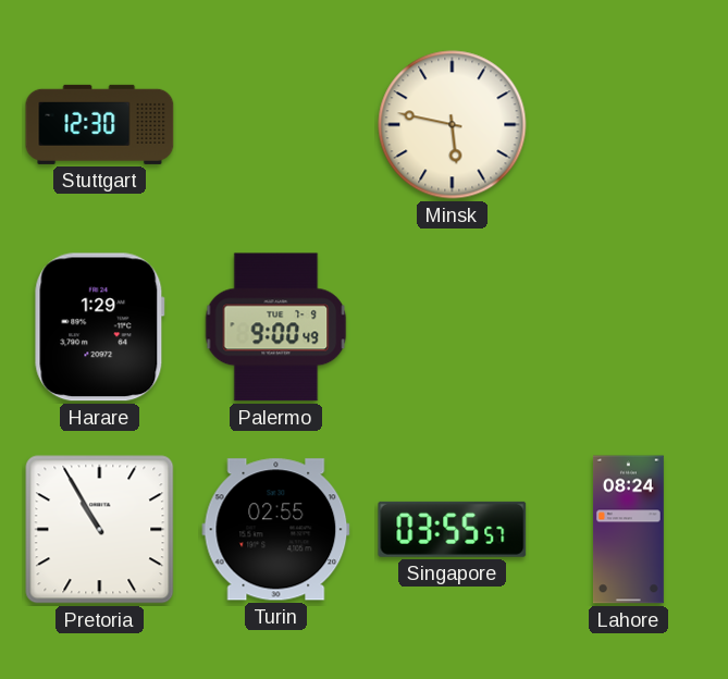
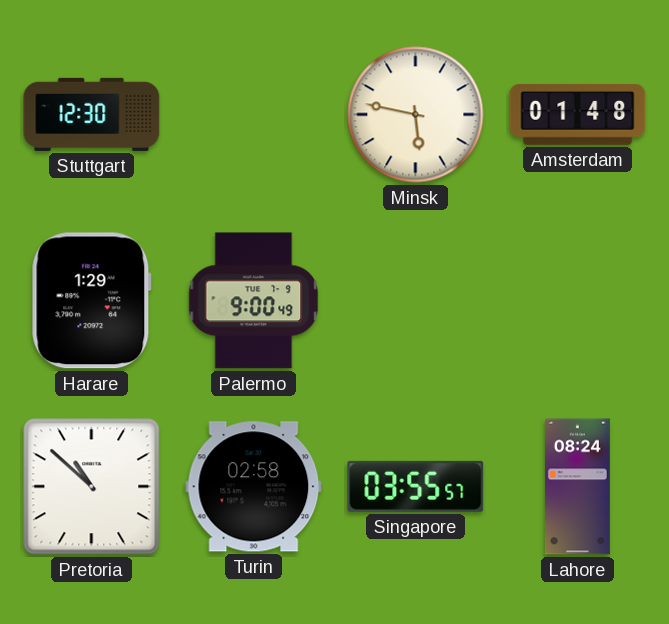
Amsterdam: none -> 01:48
Pretoria: 10:55 -> 10:52
Turin: 02:55 -> 02:58
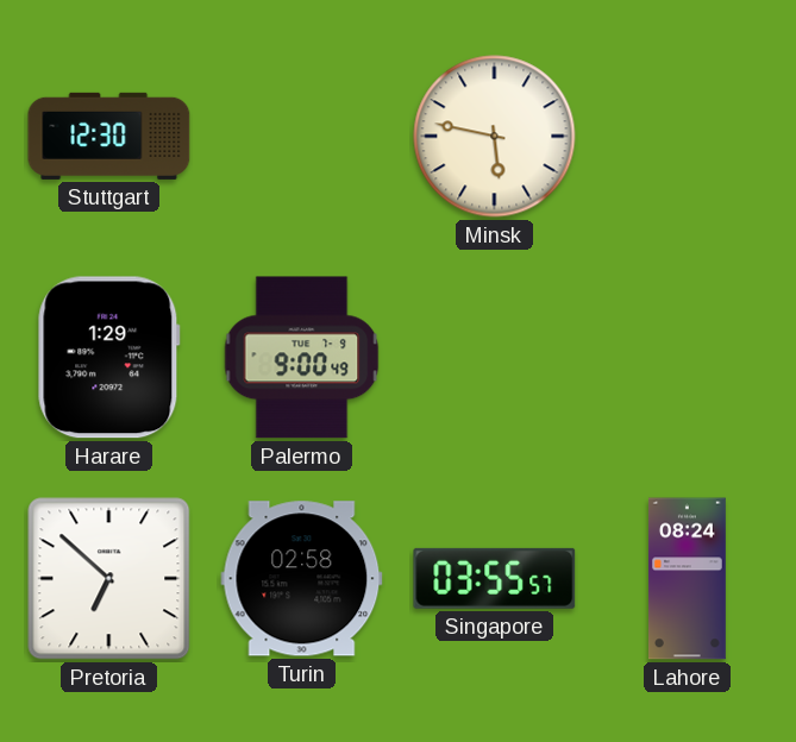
Amsterdam: 01:48 -> none
Pretoria: 10:52 -> 6:52
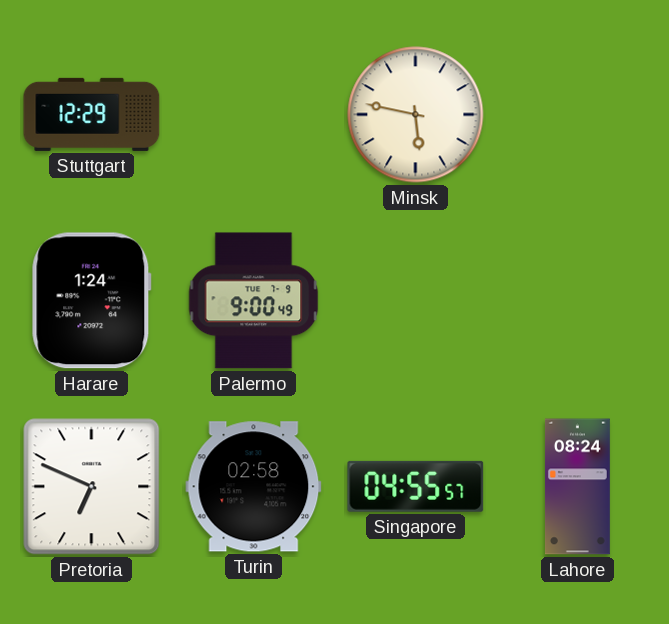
Stuttgart: 12:30 -> 12:29
Harare: 1:29 -> 1:24
Pretoria: 6:52 -> 6:49
Singapore: 03:55 -> 04:55
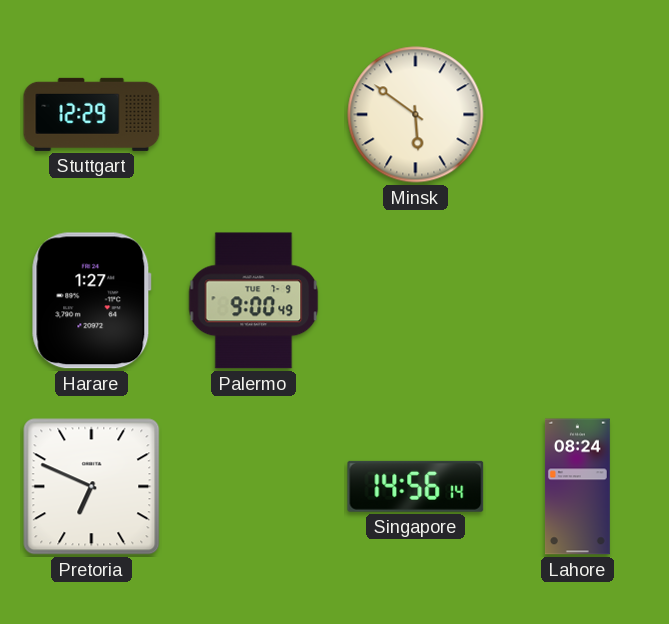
Minsk: 5:47 -> 5:51
Harare: 1:24 -> 1:27
Turin: 02:58 -> none
Singapore: 04:55 -> 14:56
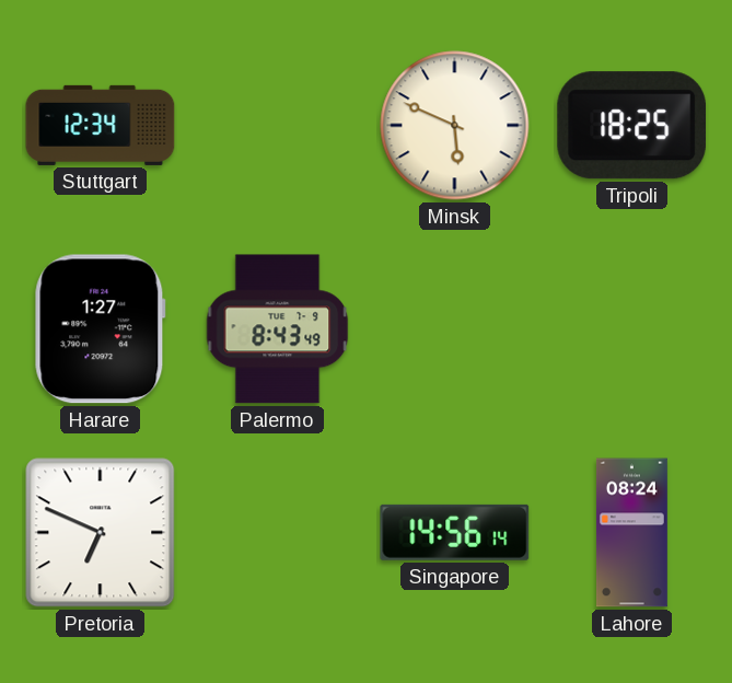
Stuttgart: 12:29 -> 12:34
Minsk: 5:51 -> 5:49
Tripoli: none -> 18:25
Palermo: 9:00 -> 8:43
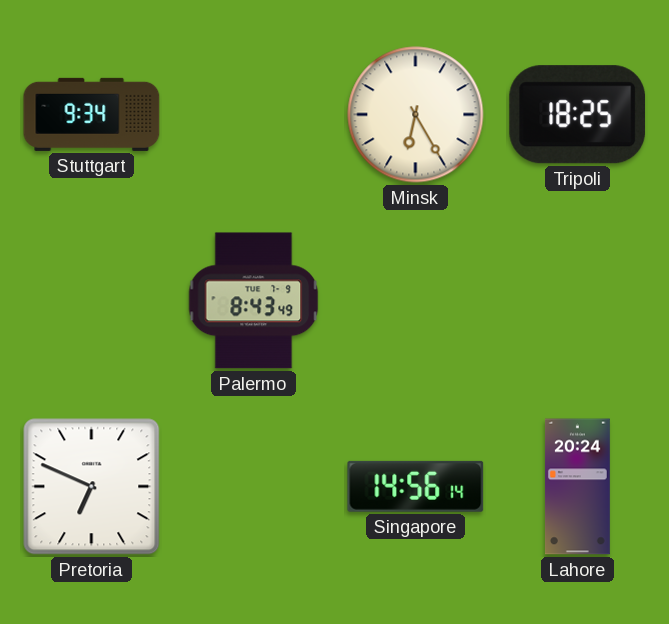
Stuttgart: 12:34 -> 9:34
Minsk: 5:49 -> 6:25
Harare: 1:27 -> none
Lahore: 08:24 -> 20:24
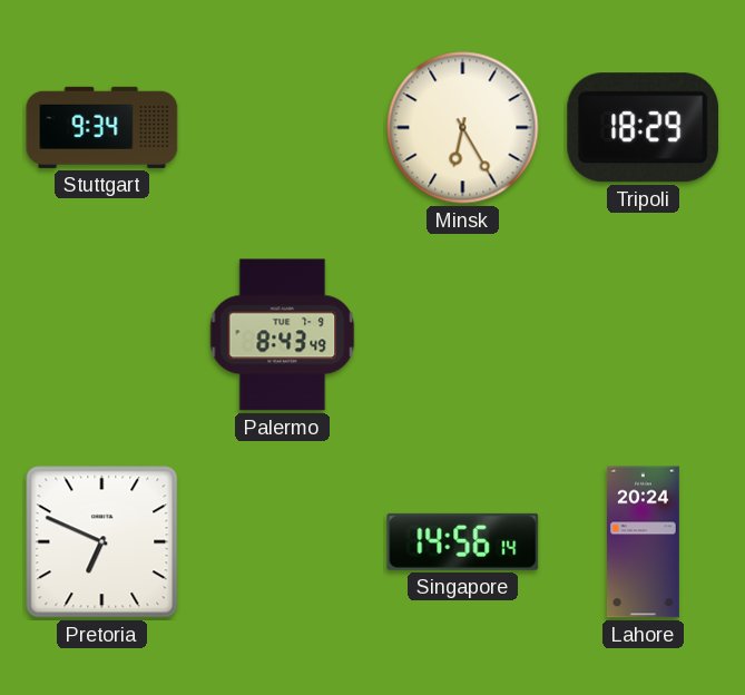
Tripoli: 18:25 -> 18:29
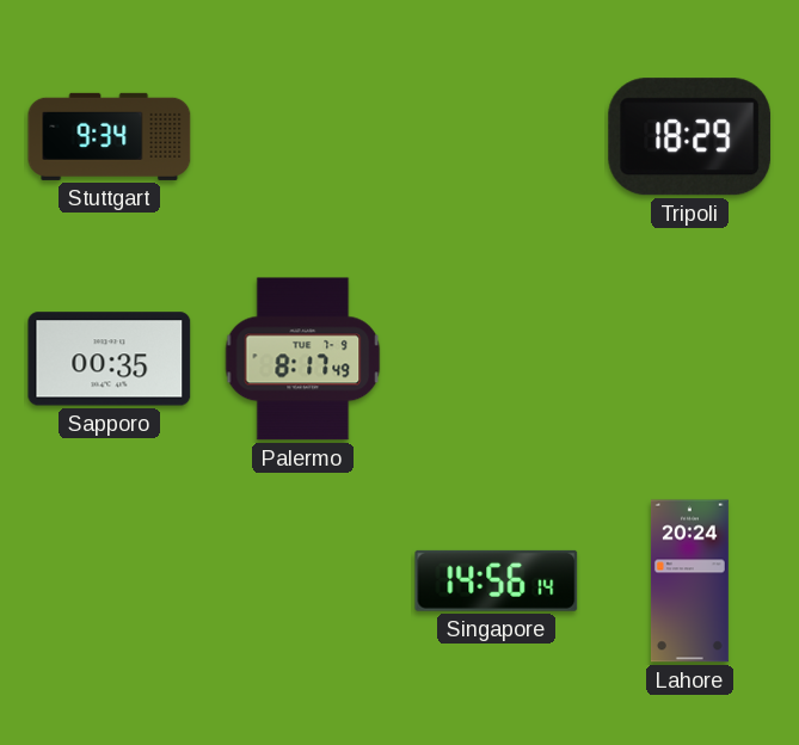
Minsk: 6:25 -> none
Sapporo: none -> 00:35
Palermo: 8:43 -> 8:17
Pretoria: 6:49 -> none
